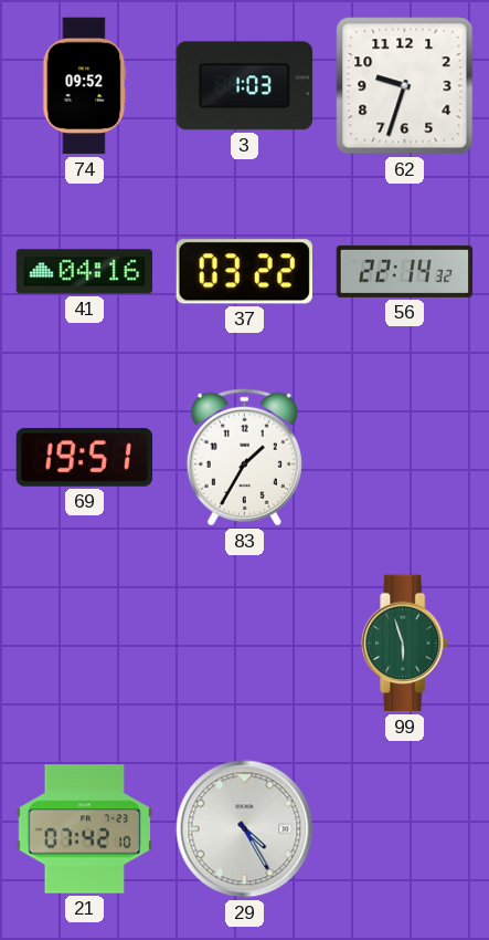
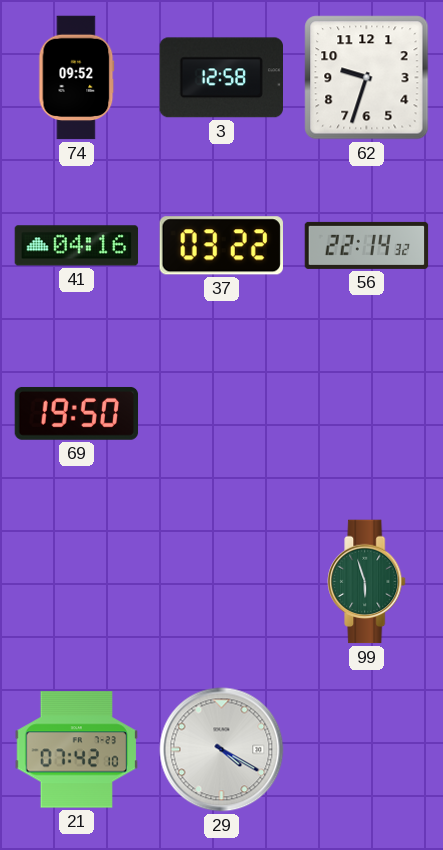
3: 1:03 -> 12:58
69: 19:51 -> 19:50
83: 1:35 -> none
29: 4:25 -> 4:20
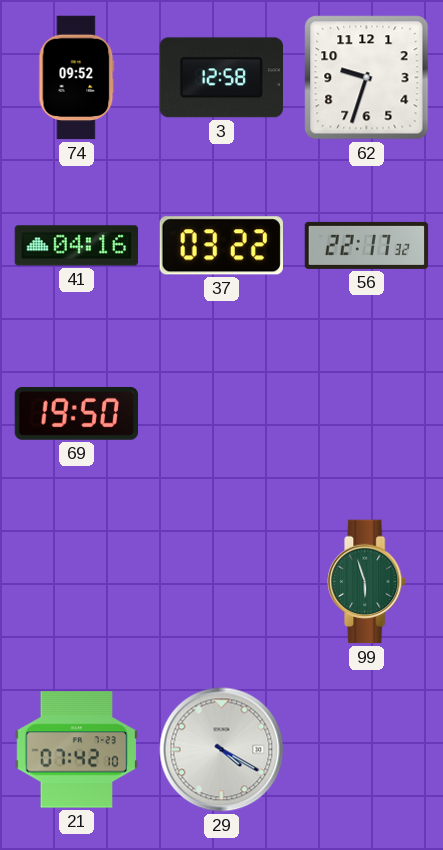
56: 22:14 -> 22:17
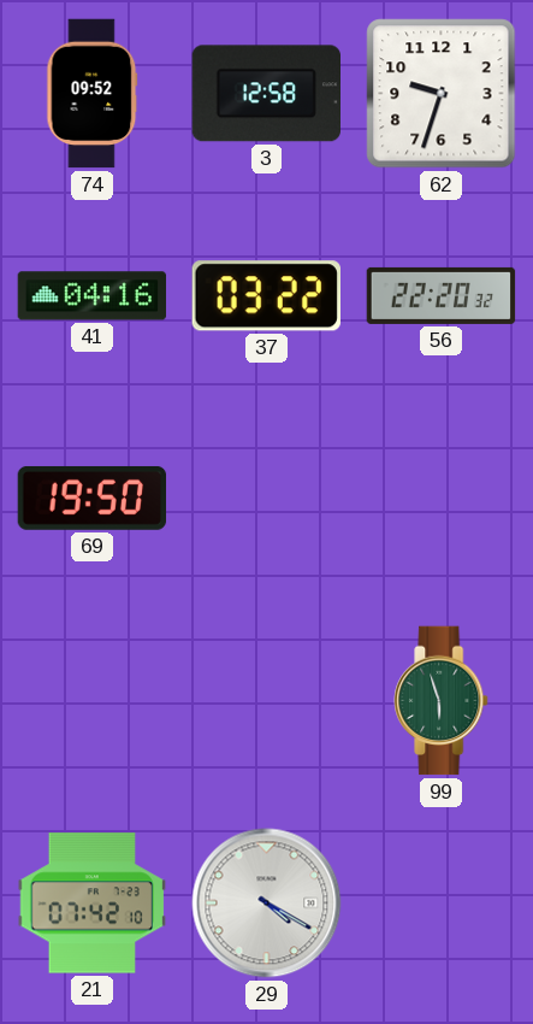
56: 22:17 -> 22:20
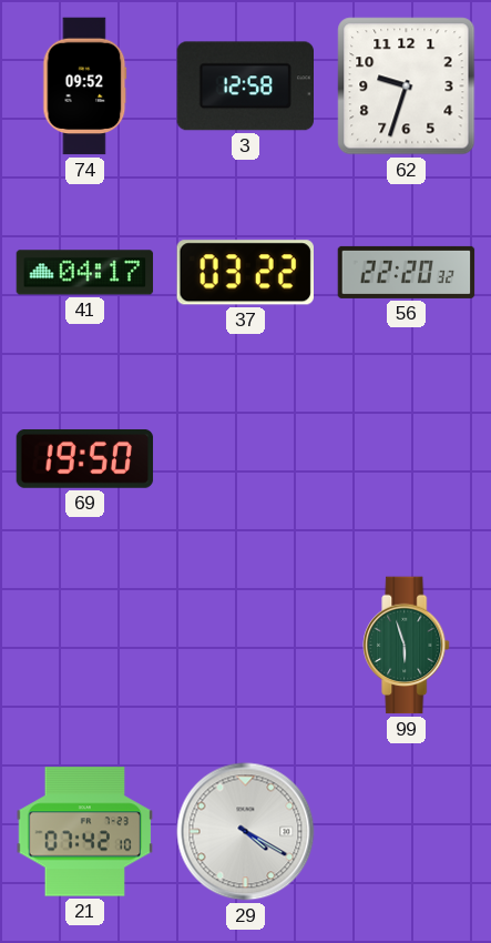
41: 04:16 -> 04:17
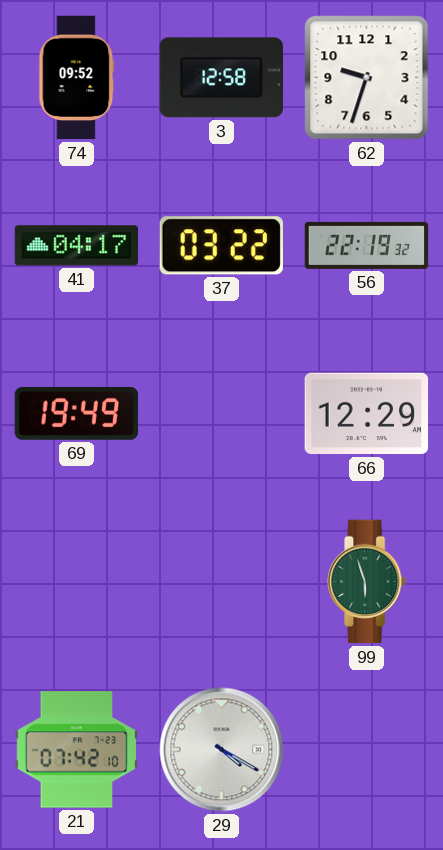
56: 22:20 -> 22:19
69: 19:50 -> 19:49
66: none -> 12:29
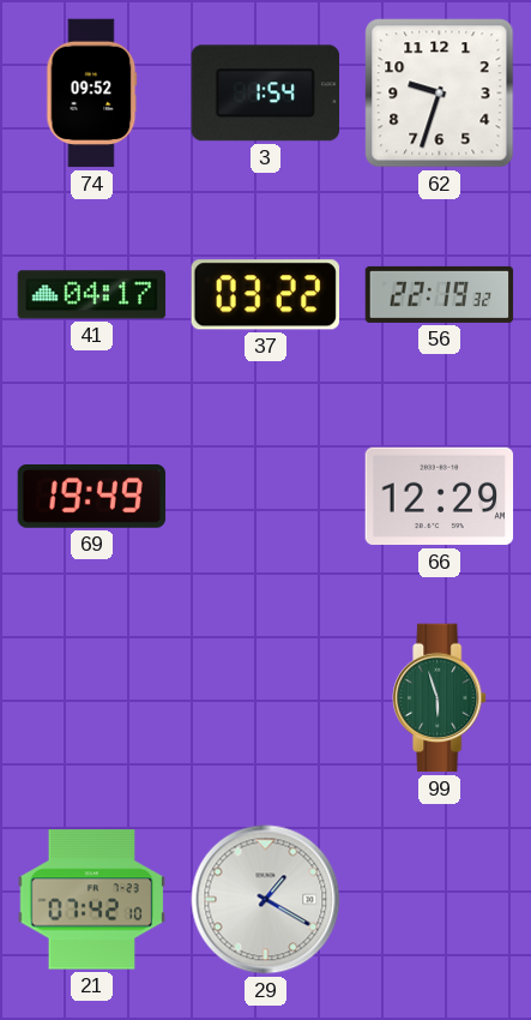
3: 12:58 -> 1:54
29: 4:20 -> 1:20
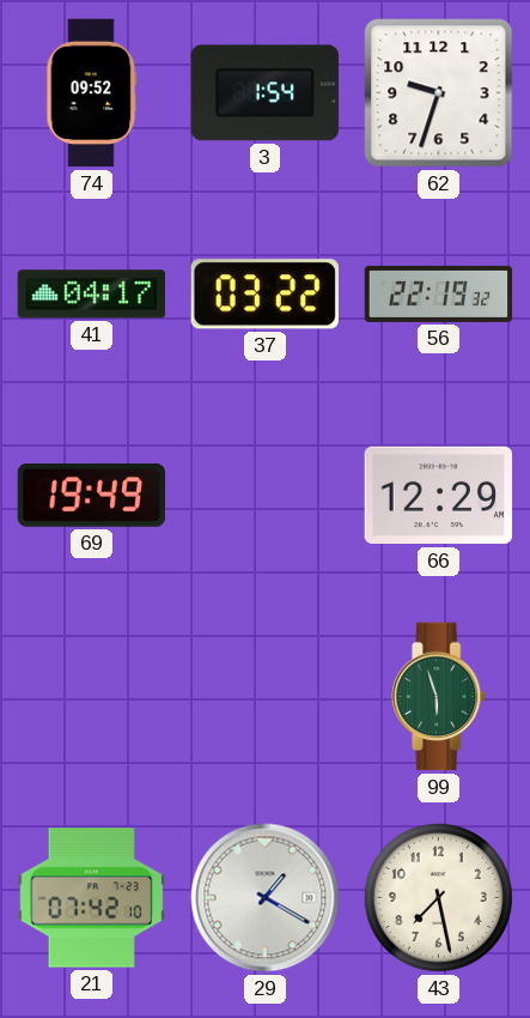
43: none -> 7:28
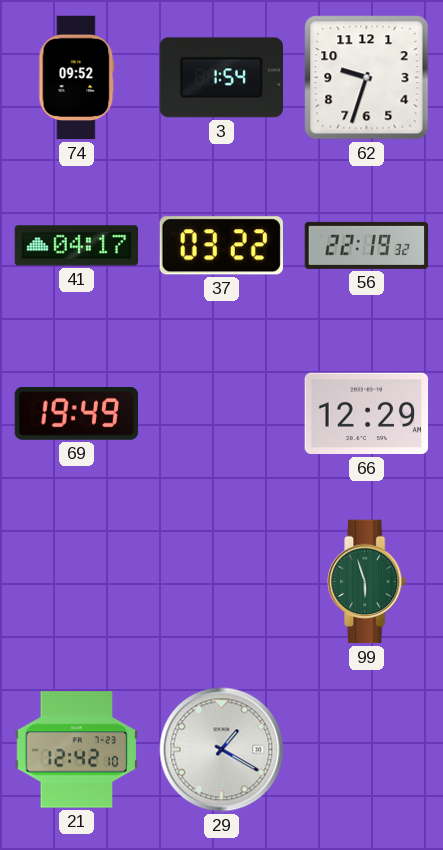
21: 07:42 -> 12:42
43: 7:28 -> none
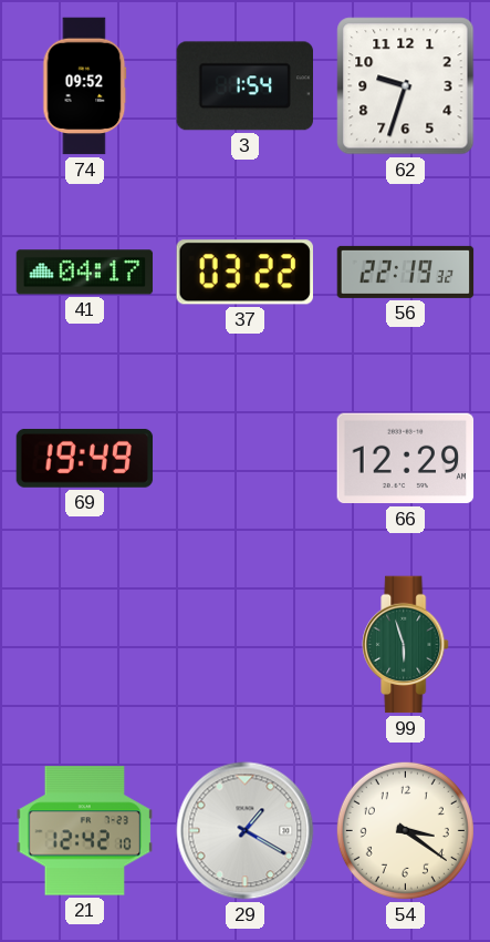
54: none -> 3:21
